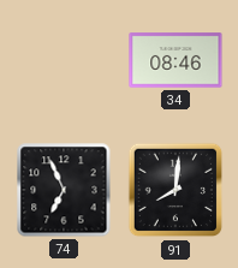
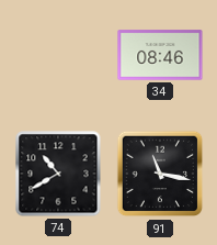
74: 6:56 -> 10:40
91: 8:01 -> 11:17
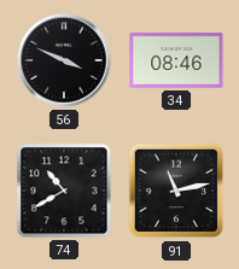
56: none -> 3:49
91: 11:17 -> 11:13
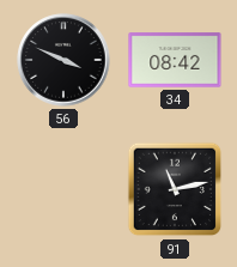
34: 08:46 -> 08:42
74: 10:40 -> none
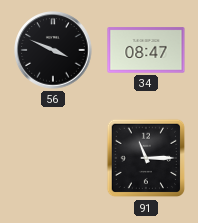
34: 08:42 -> 08:47
91: 11:13 -> 11:15
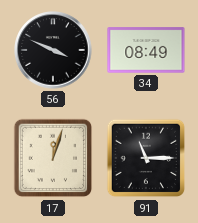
34: 08:47 -> 08:49
17: none -> 12:03
